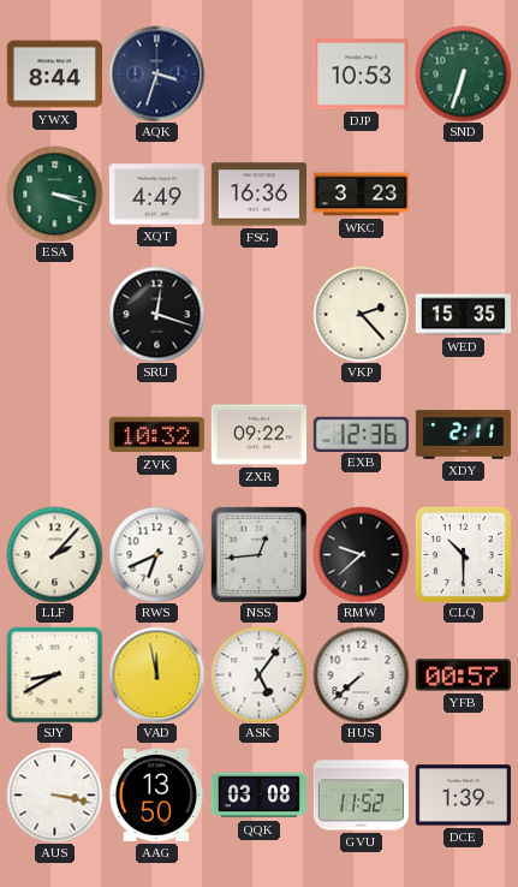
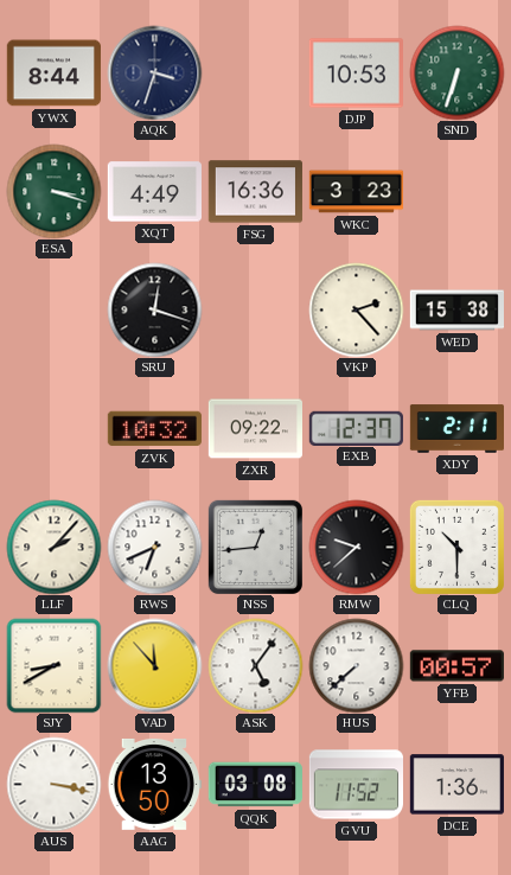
WED: 15:35 -> 15:38
EXB: 12:36 -> 12:37
VAD: 11:58 -> 11:53
DCE: 1:39 -> 1:36
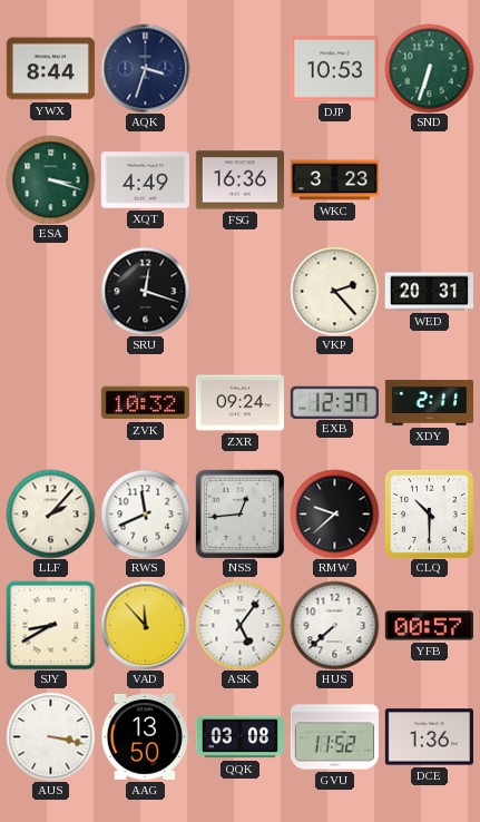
WED: 15:38 -> 20:31
ZXR: 09:22 -> 09:24
RWS: 6:41 -> 11:41
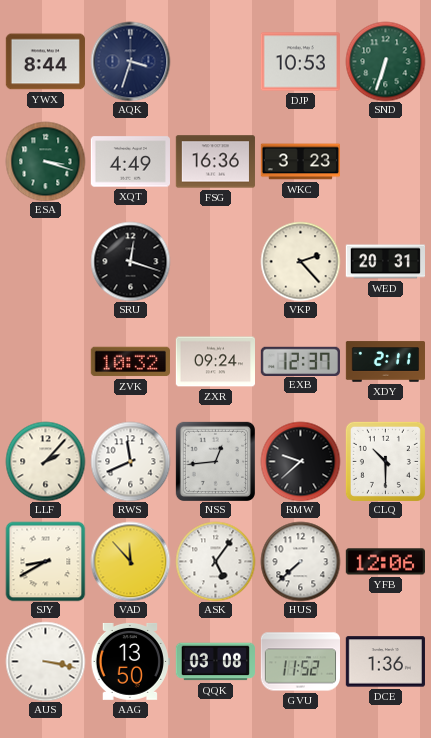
YFB: 00:57 -> 12:06
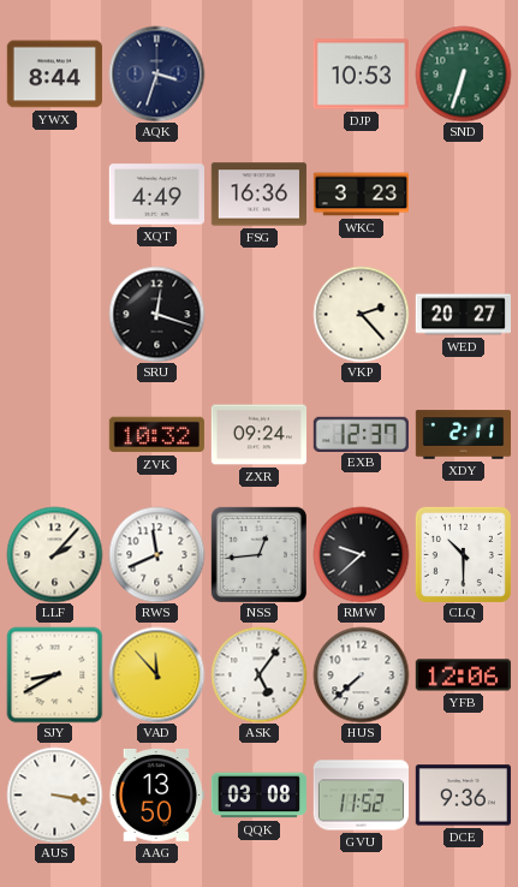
ESA: 3:18 -> none
WED: 20:31 -> 20:27
DCE: 1:36 -> 9:36
